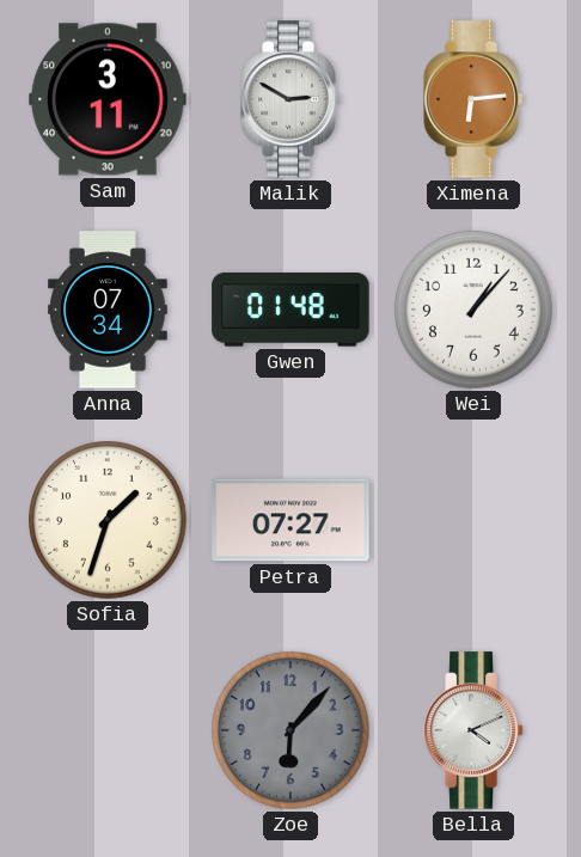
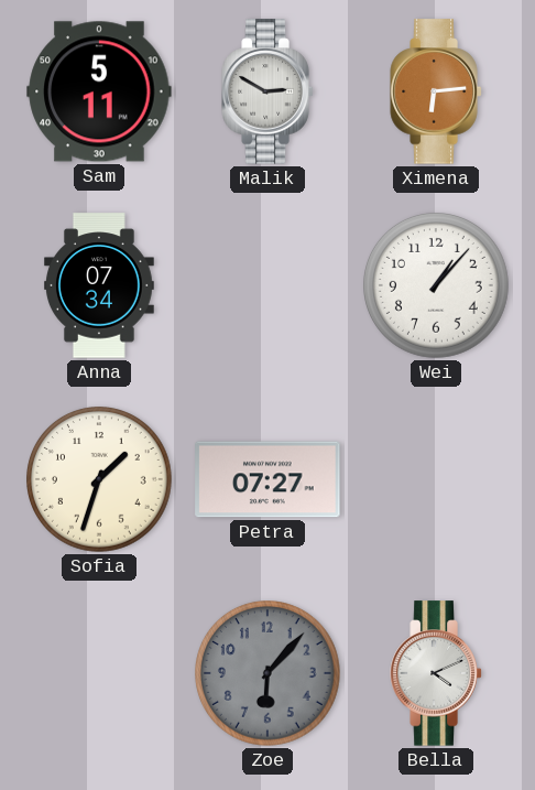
Sam: 3:11 -> 5:11
Gwen: 01:48 -> none
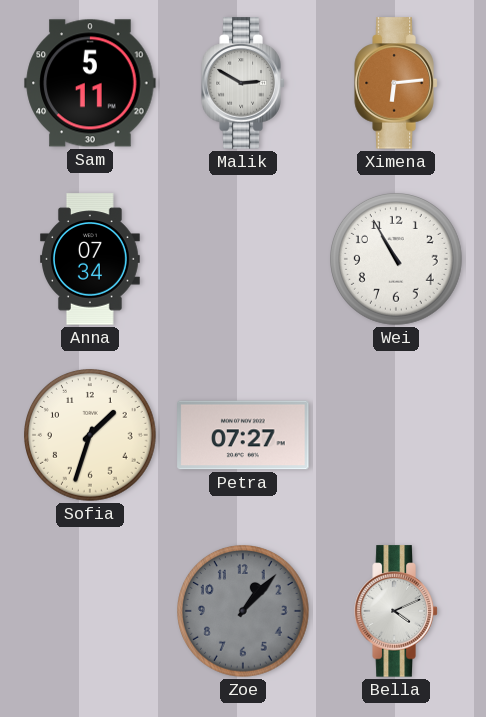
Wei: 1:07 -> 10:55
Zoe: 6:07 -> 1:07
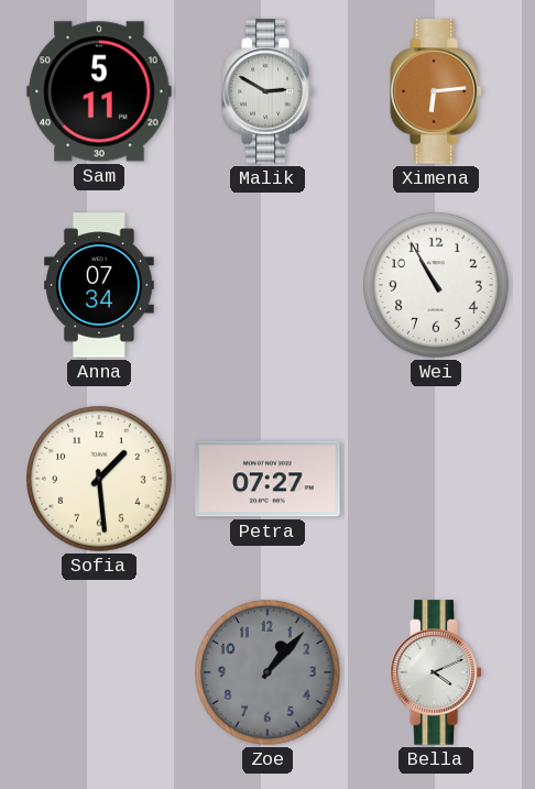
Sofia: 1:33 -> 1:29
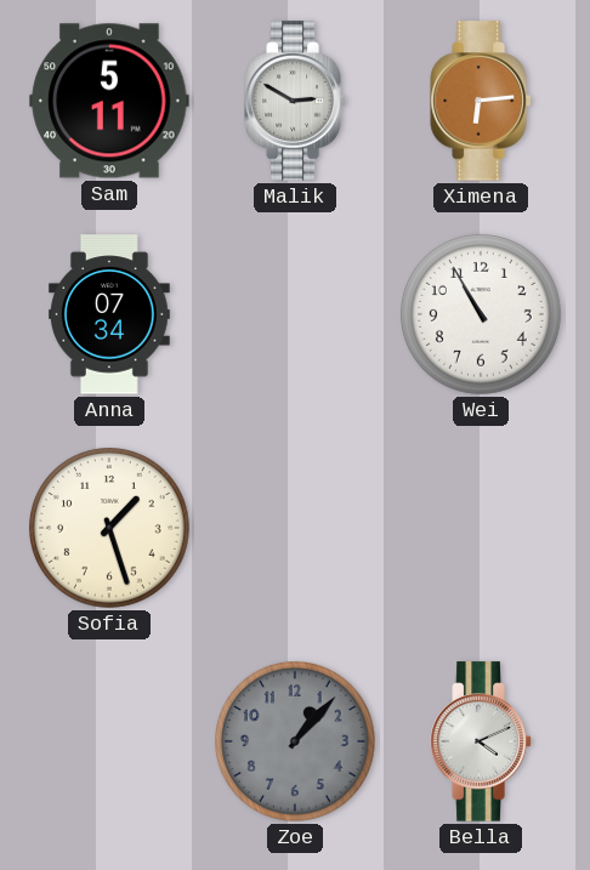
Sofia: 1:29 -> 1:27
Petra: 07:27 -> none
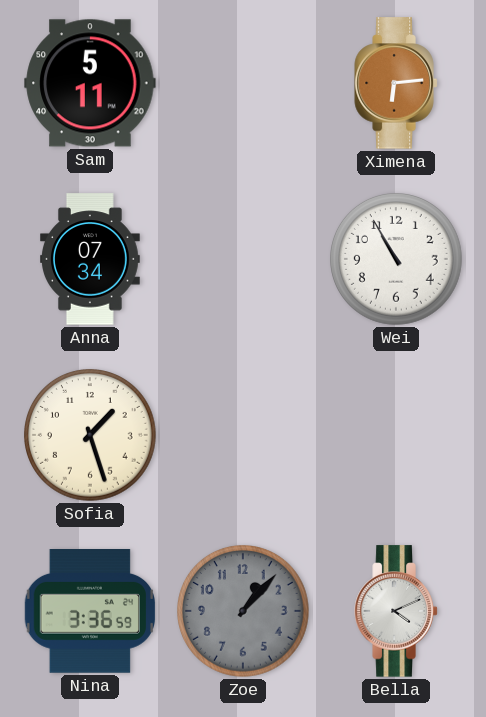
Malik: 2:50 -> none
Nina: none -> 3:36
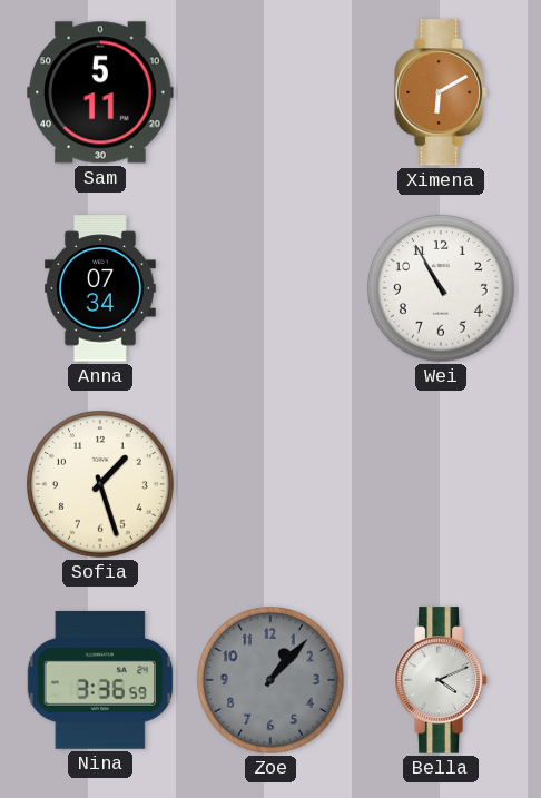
Ximena: 6:14 -> 6:10
